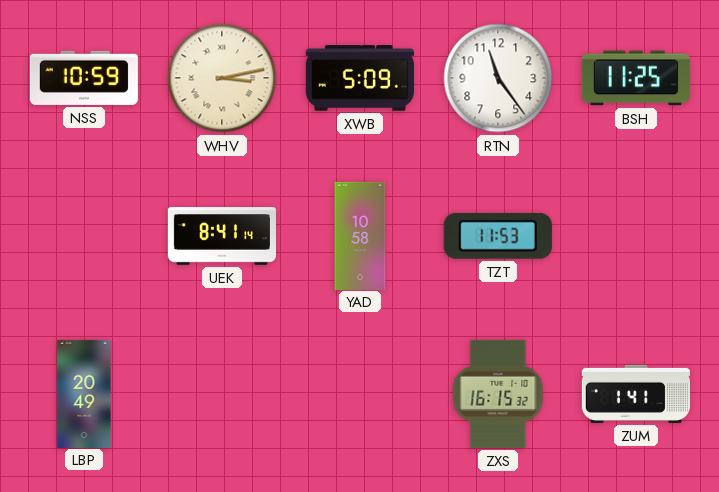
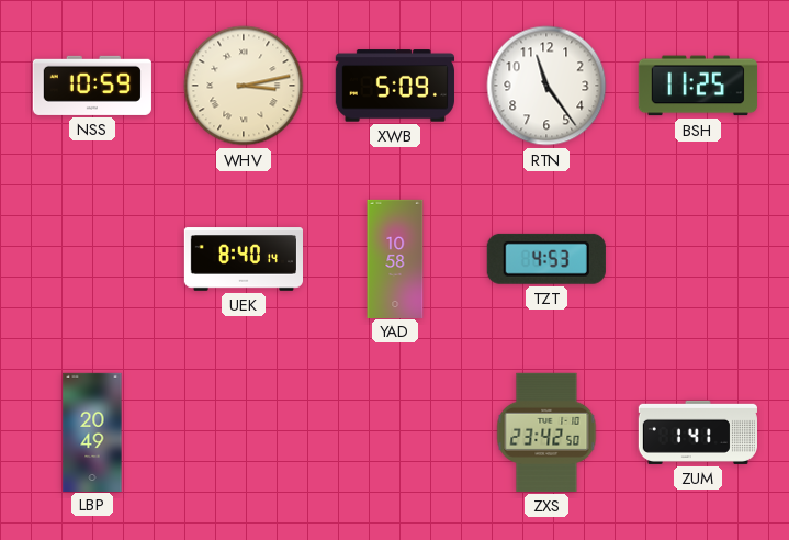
UEK: 8:41 -> 8:40
TZT: 11:53 -> 4:53
ZXS: 16:15 -> 23:42
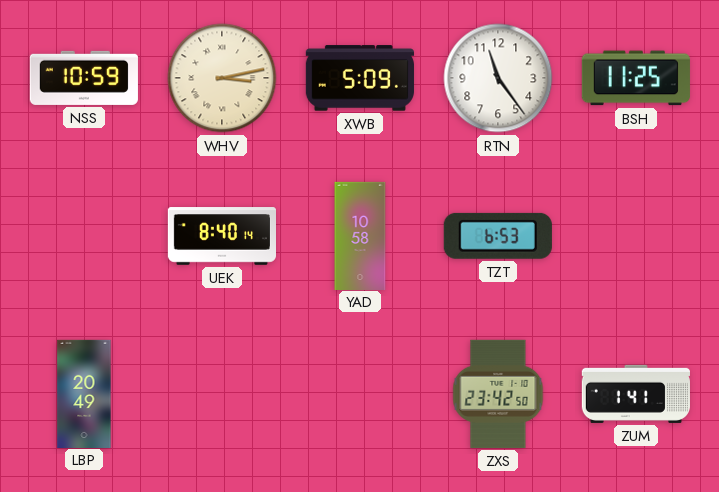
TZT: 4:53 -> 6:53
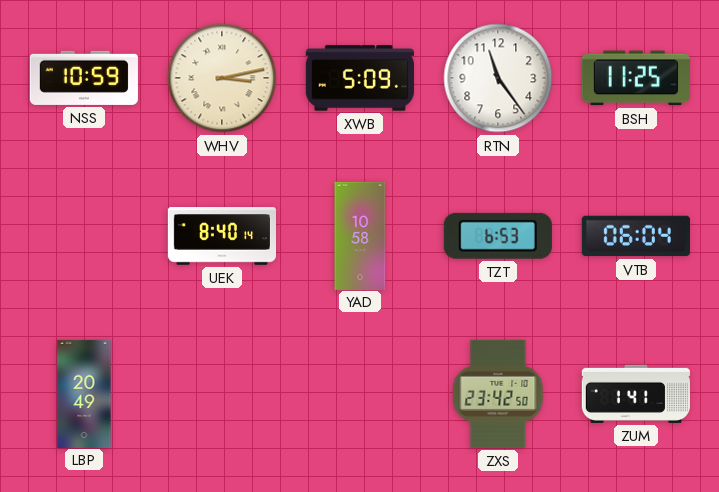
VTB: none -> 06:04
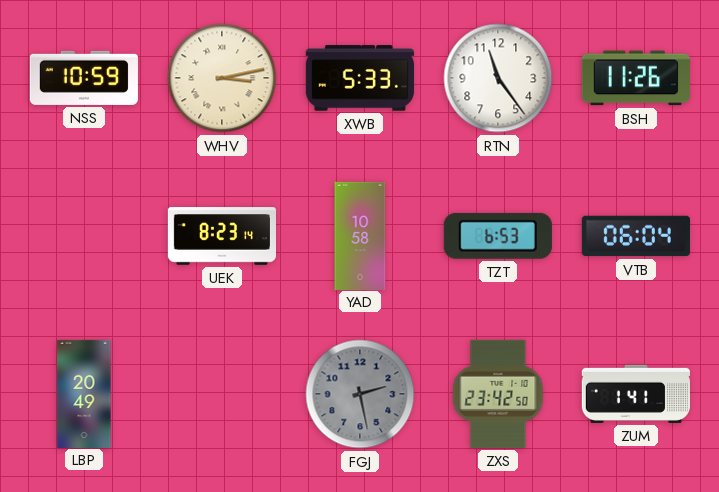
XWB: 5:09 -> 5:33
BSH: 11:25 -> 11:26
UEK: 8:40 -> 8:23
FGJ: none -> 2:28
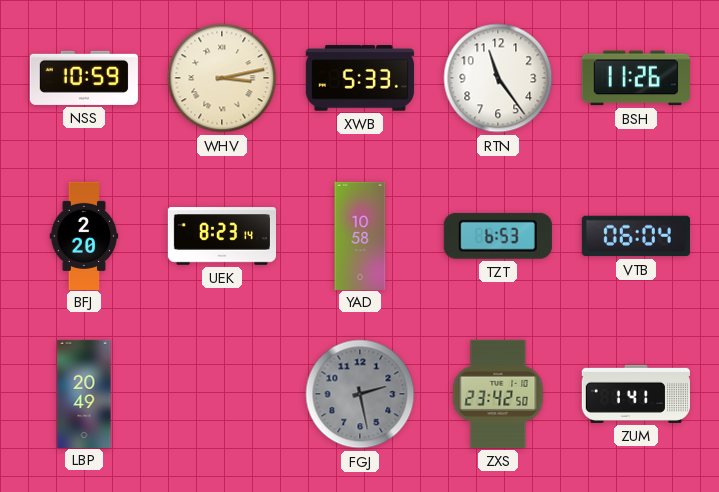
BFJ: none -> 2:20
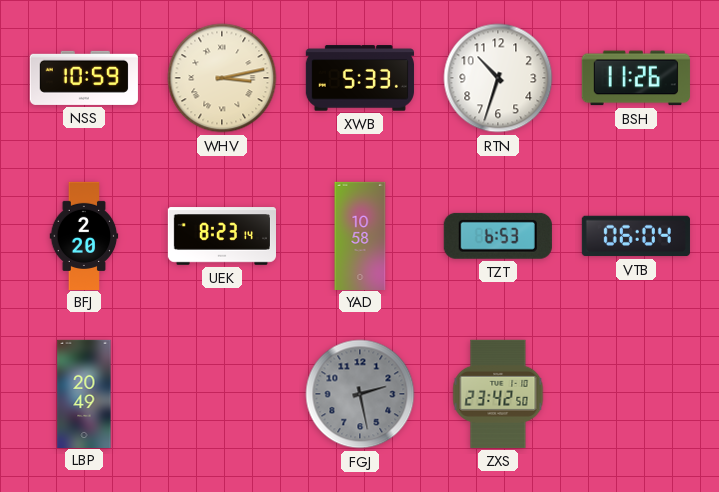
RTN: 11:24 -> 10:33
ZUM: 1:41 -> none
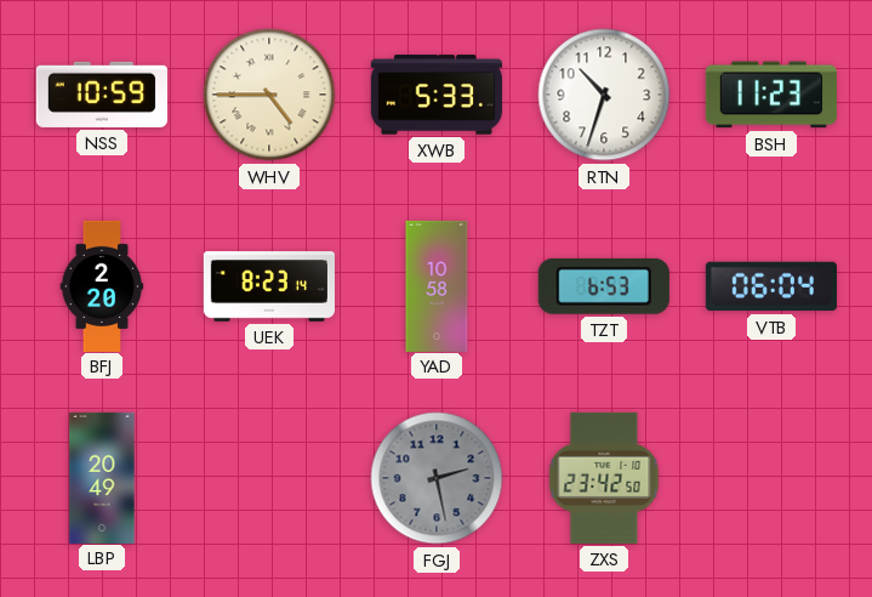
WHV: 3:13 -> 4:45
BSH: 11:26 -> 11:23
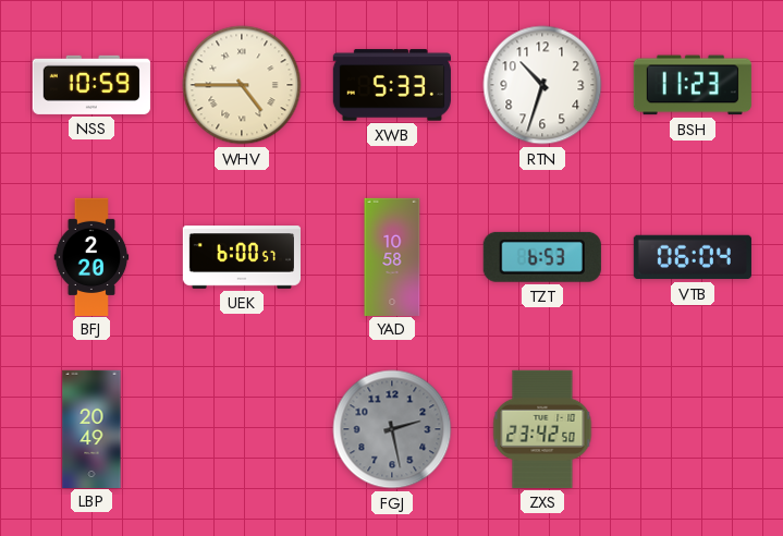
UEK: 8:23 -> 6:00
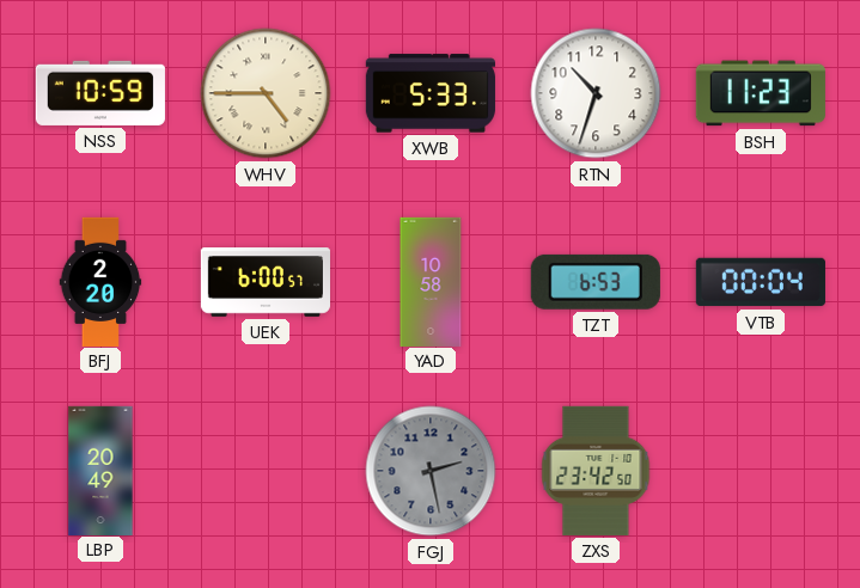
VTB: 06:04 -> 00:04
